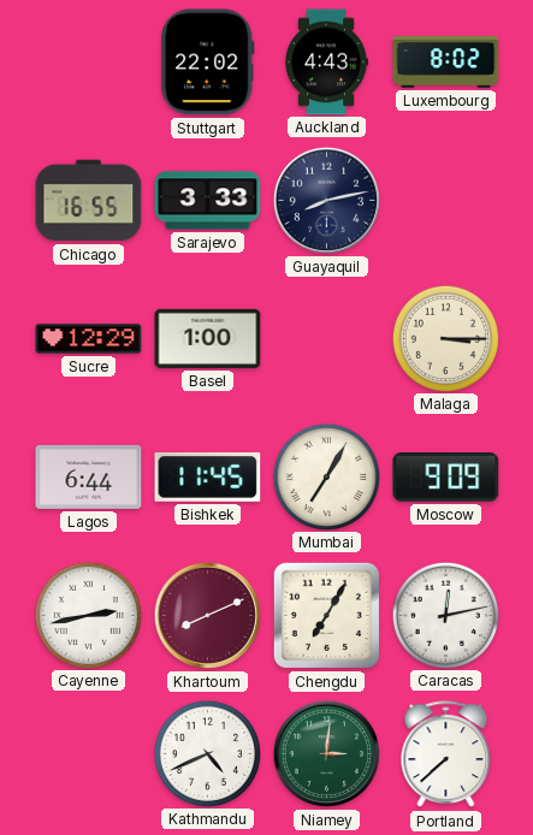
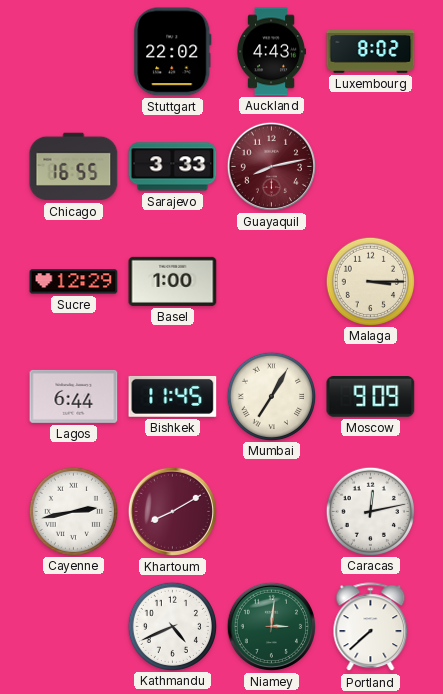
Guayaquil dial: navy -> burgundy
Khartoum: 8:11 -> 8:10
Chengdu: 7:05 -> none
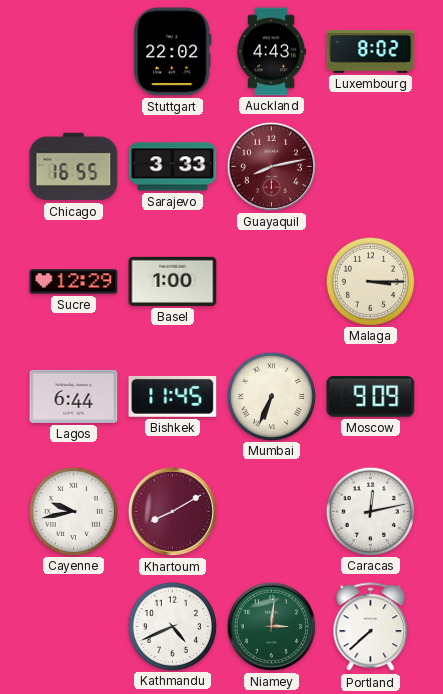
Mumbai: 7:05 -> 6:34
Cayenne: 2:43 -> 9:43
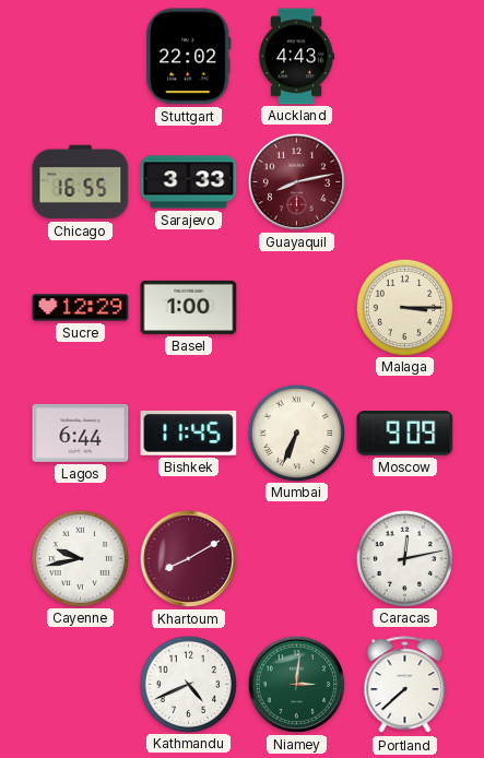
Luxembourg: 8:02 -> none
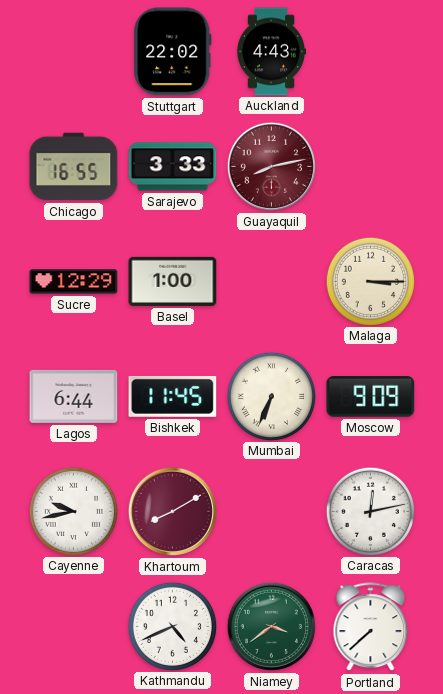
Niamey: 3:01 -> 3:39
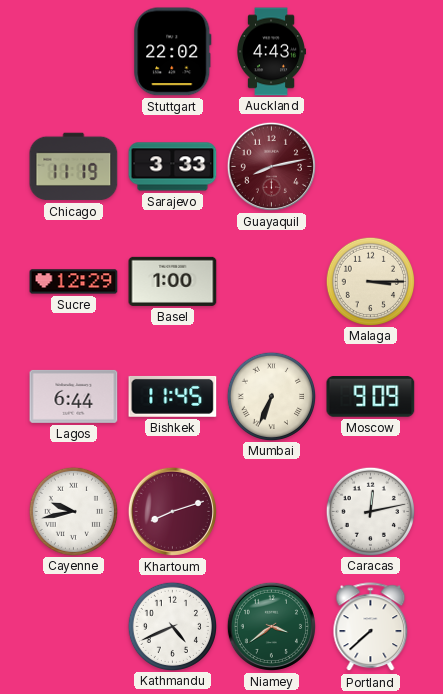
Chicago: 16:55 -> 11:19
Khartoum: 8:10 -> 8:12
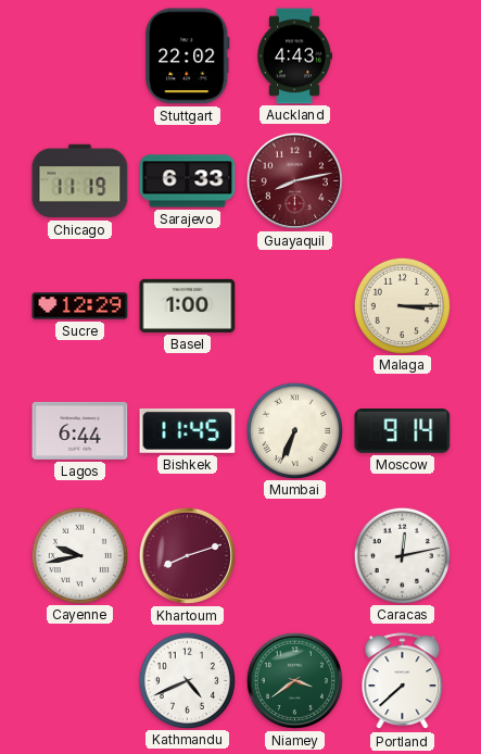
Sarajevo: 3:33 -> 6:33
Moscow: 9:09 -> 9:14
